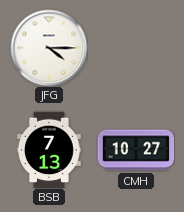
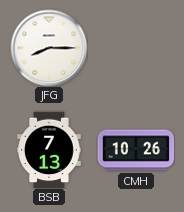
JFG: 4:15 -> 8:15
CMH: 10:27 -> 10:26
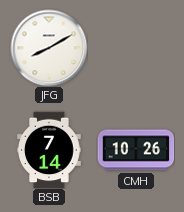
JFG: 8:15 -> 8:10
BSB: 7:13 -> 7:14
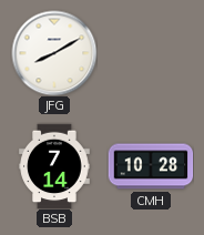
CMH: 10:26 -> 10:28
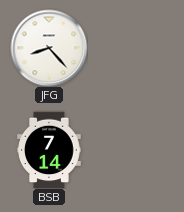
JFG: 8:10 -> 8:23
CMH: 10:28 -> none
